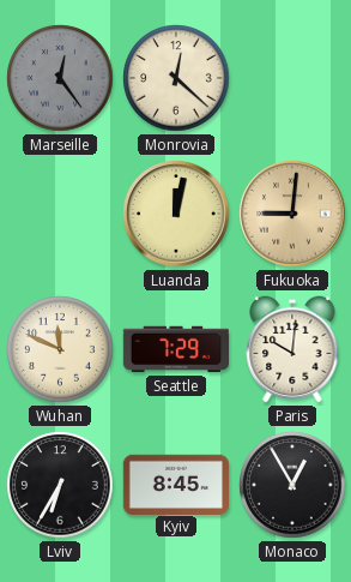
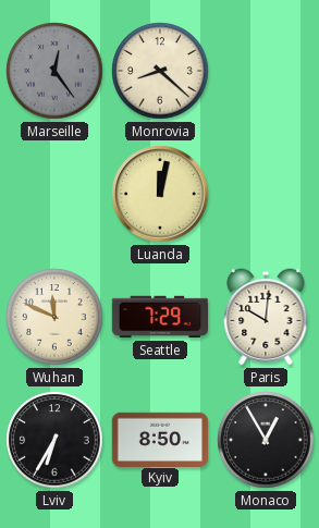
Monrovia: 12:22 -> 8:22
Fukuoka: 9:01 -> none
Kyiv: 8:45 -> 8:50
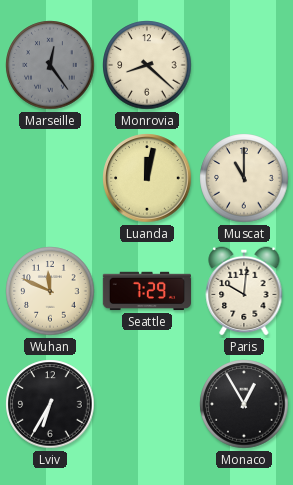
Muscat: none -> 11:00
Kyiv: 8:50 -> none
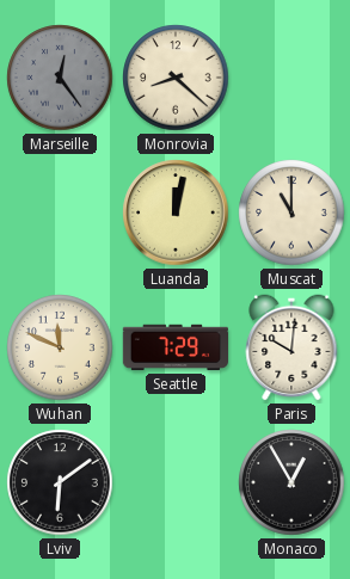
Lviv: 6:35 -> 6:09
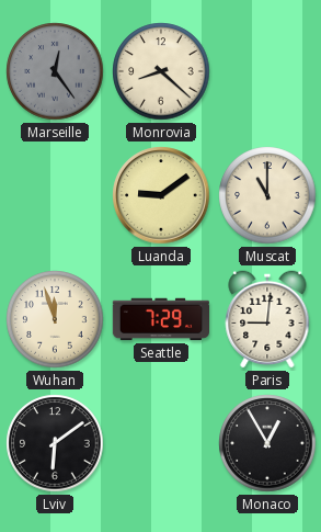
Luanda: 12:02 -> 9:09
Wuhan: 11:49 -> 11:57
Paris: 10:01 -> 9:01
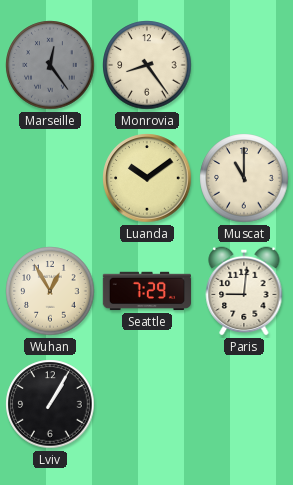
Monrovia: 8:22 -> 8:24
Luanda: 9:09 -> 10:09
Wuhan: 11:57 -> 12:55
Lviv: 6:09 -> 1:05
Monaco: 12:55 -> none
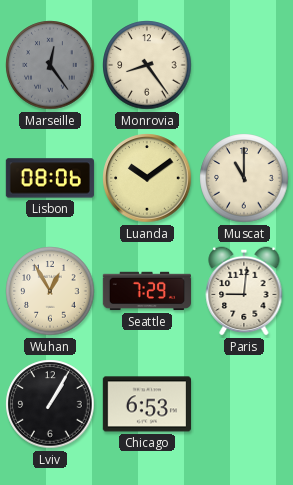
Lisbon: none -> 08:06
Chicago: none -> 6:53
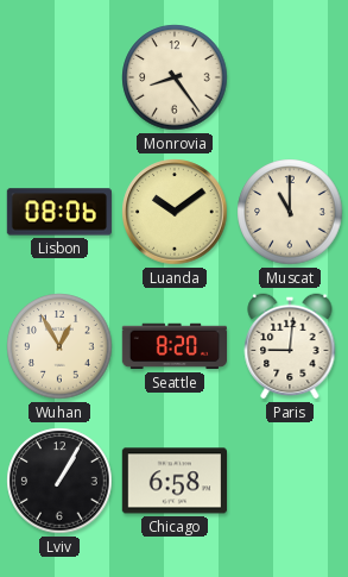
Marseille: 12:24 -> none
Seattle: 7:29 -> 8:20
Chicago: 6:53 -> 6:58
